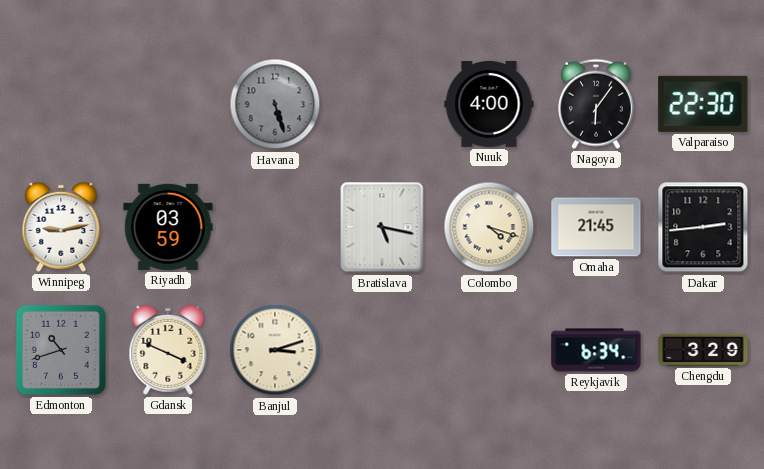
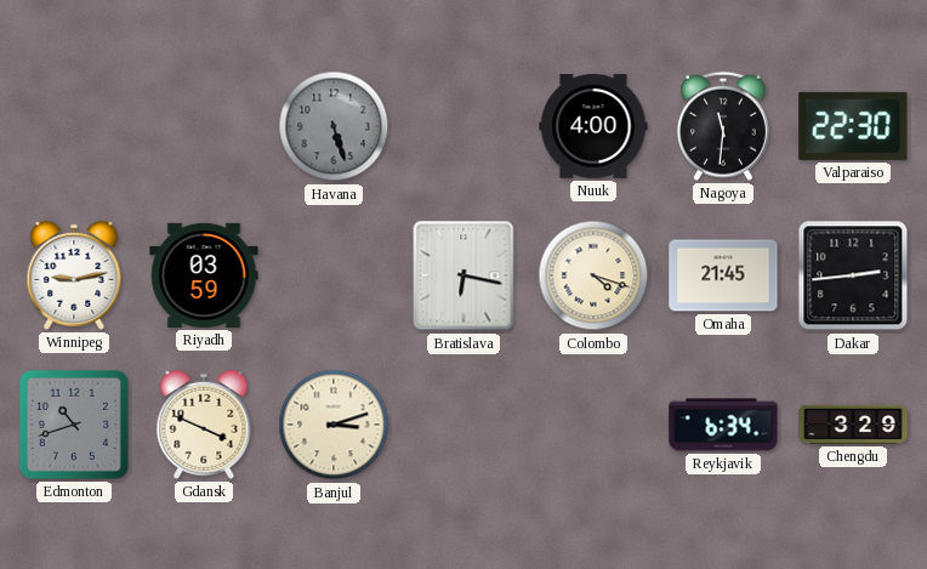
Nagoya: 6:06 -> 11:31
Bratislava: 5:17 -> 6:17
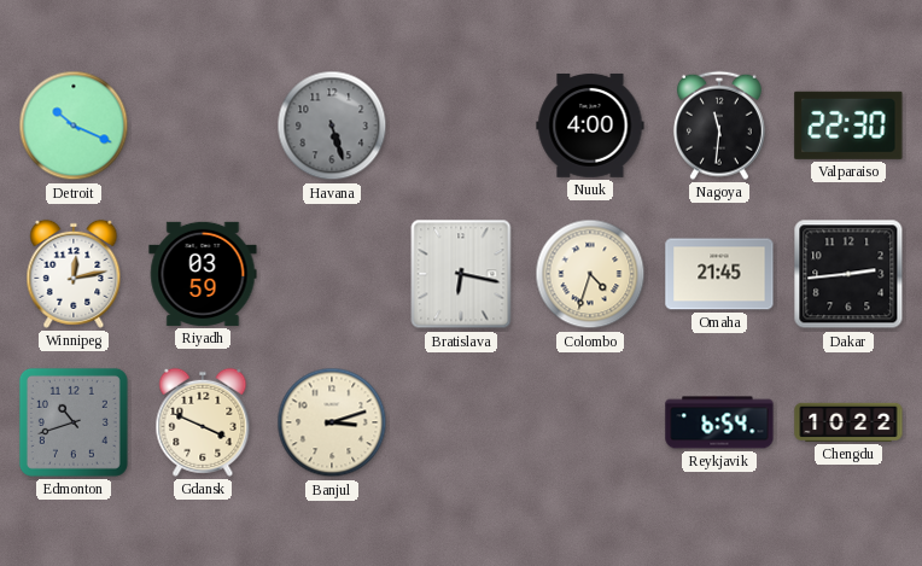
Detroit: none -> 10:19
Winnipeg: 9:13 -> 12:13
Colombo: 4:18 -> 4:33
Reykjavik: 6:34 -> 6:54
Chengdu: 3:29 -> 10:22
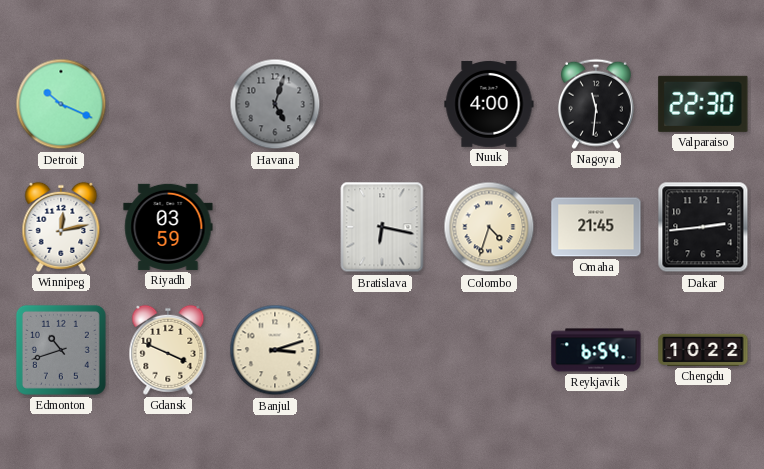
Havana: 5:27 -> 5:03
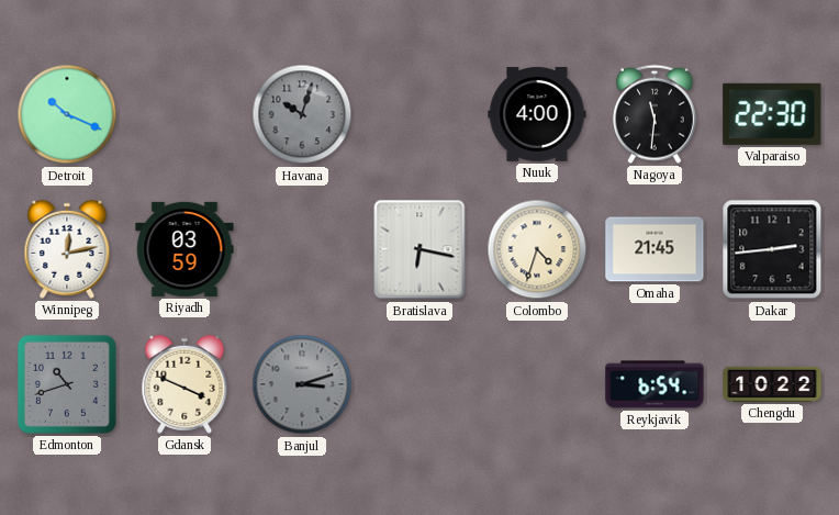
Havana: 5:03 -> 10:03
Banjul dial: cream -> grey
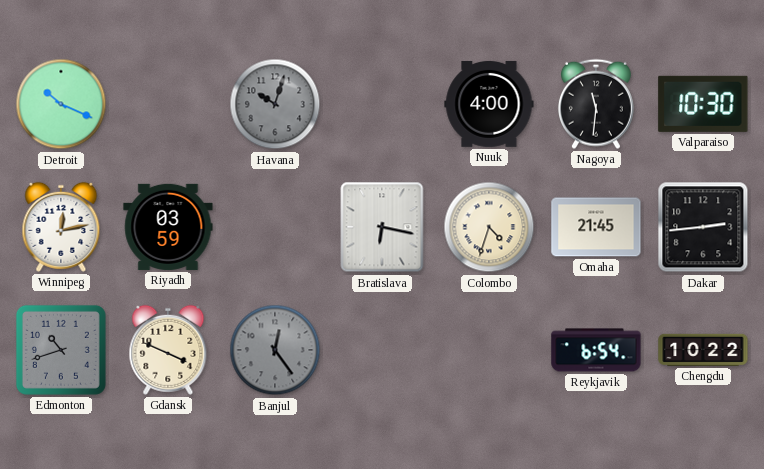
Valparaiso: 22:30 -> 10:30
Banjul: 3:12 -> 12:24
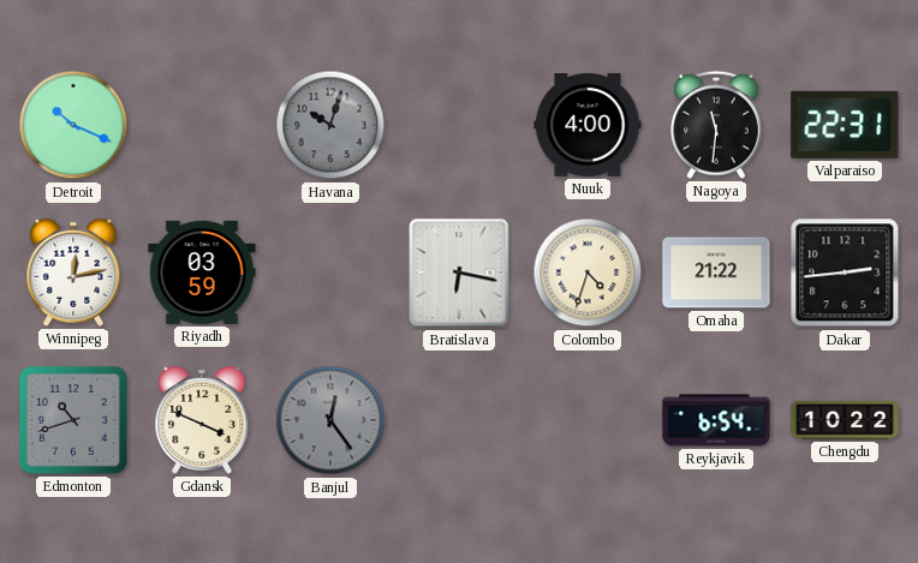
Valparaiso: 10:30 -> 22:31
Omaha: 21:45 -> 21:22
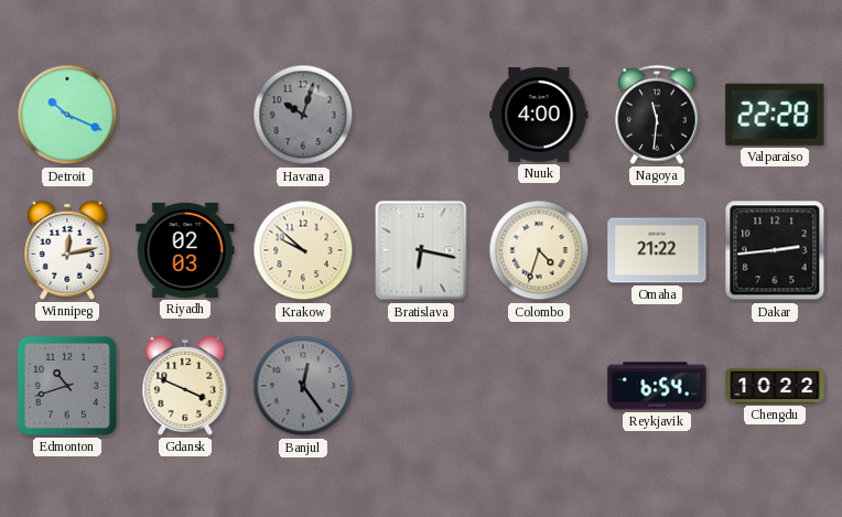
Valparaiso: 22:31 -> 22:28
Riyadh: 03:59 -> 02:03
Krakow: none -> 9:52
